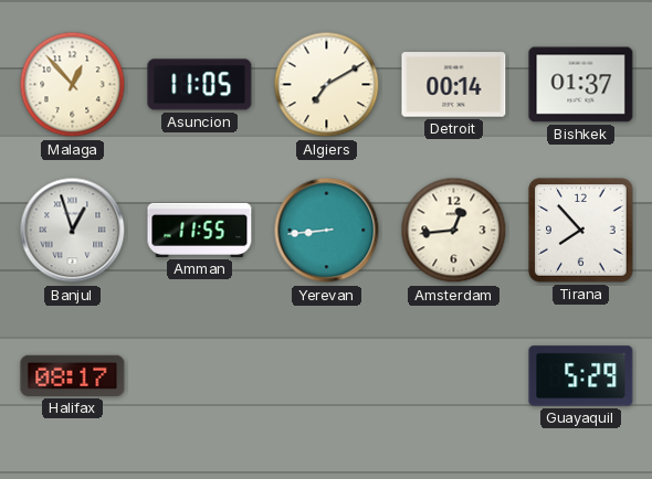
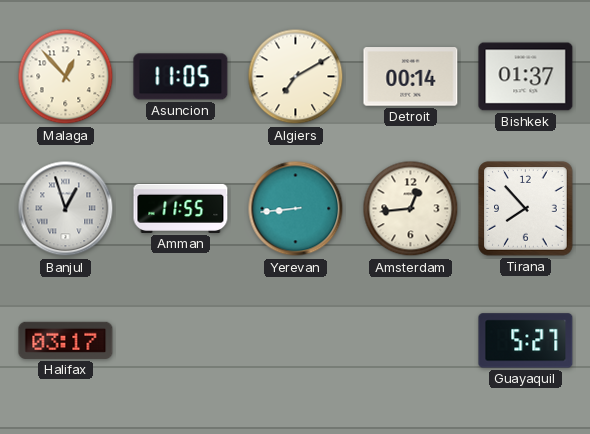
Halifax: 08:17 -> 03:17
Guayaquil: 5:29 -> 5:27
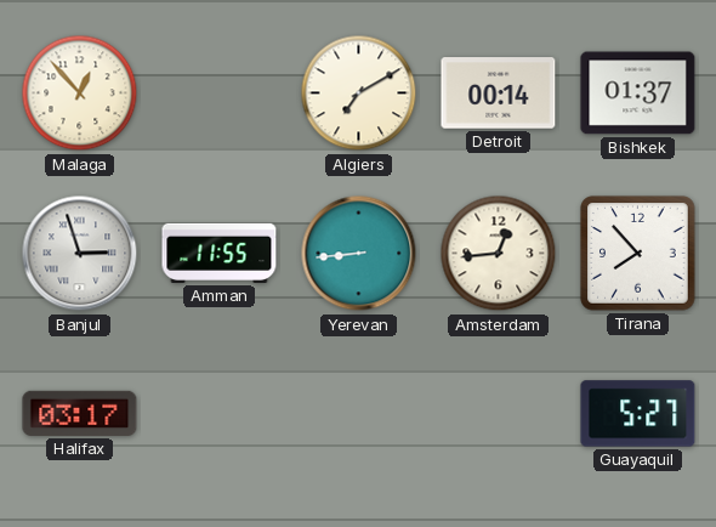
Asuncion: 11:05 -> none
Banjul: 12:57 -> 2:57
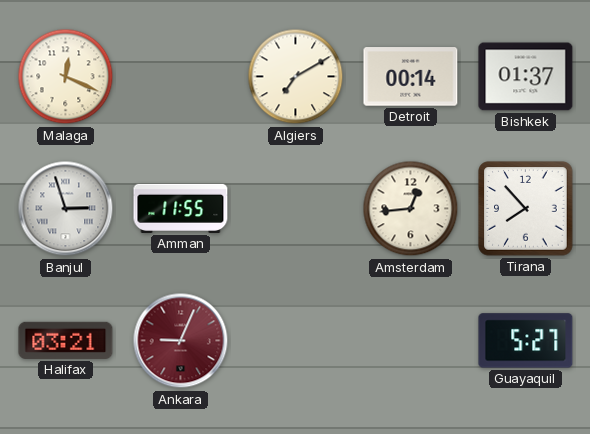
Malaga: 12:53 -> 12:19
Yerevan: 8:44 -> none
Halifax: 03:17 -> 03:21
Ankara: none -> 9:04
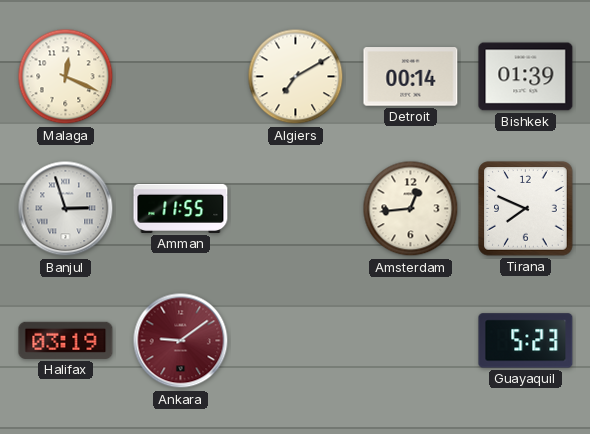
Bishkek: 01:37 -> 01:39
Tirana: 7:53 -> 7:49
Halifax: 03:21 -> 03:19
Ankara: 9:04 -> 9:09
Guayaquil: 5:27 -> 5:23
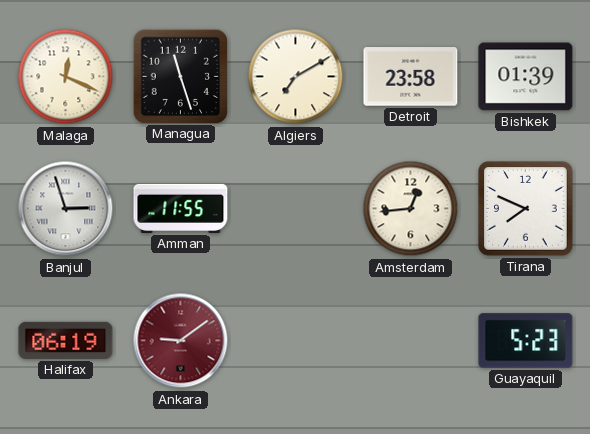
Managua: none -> 11:27
Detroit: 00:14 -> 23:58
Halifax: 03:19 -> 06:19
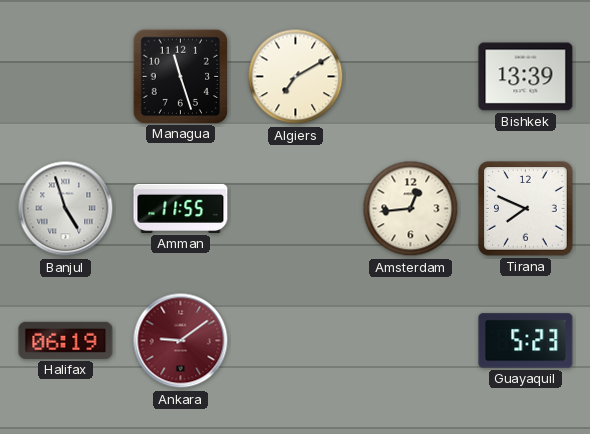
Malaga: 12:19 -> none
Detroit: 23:58 -> none
Bishkek: 01:39 -> 13:39
Banjul: 2:57 -> 4:57
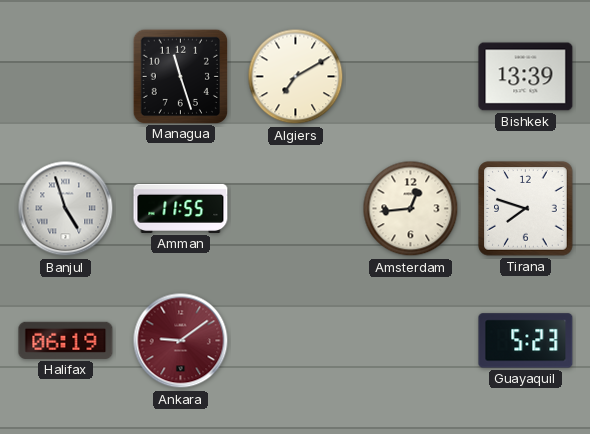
Tirana: 7:49 -> 7:48
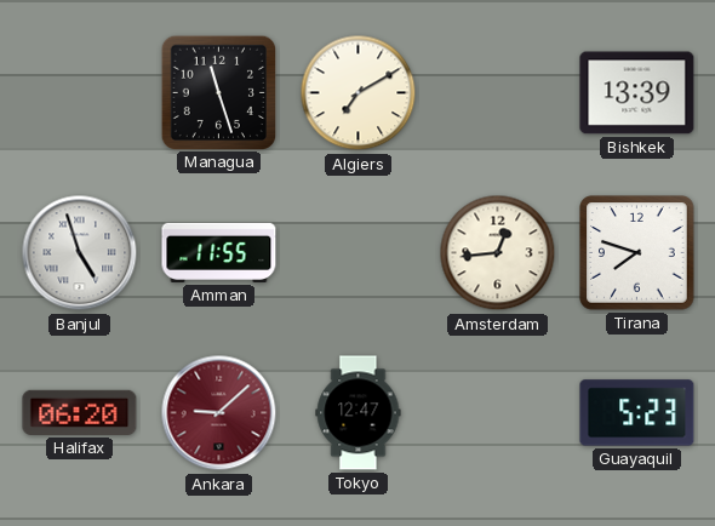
Halifax: 06:19 -> 06:20
Ankara: 9:09 -> 9:08
Tokyo: none -> 12:47
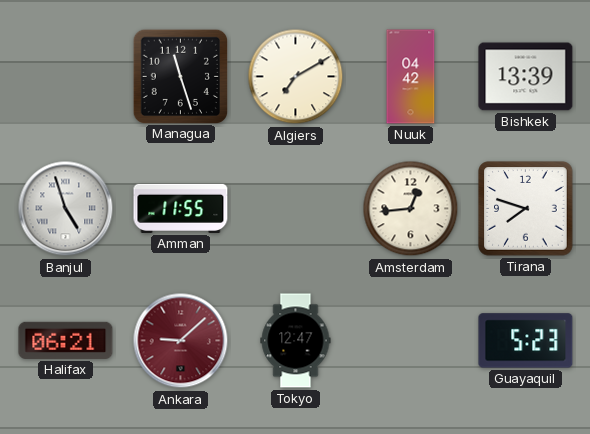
Nuuk: none -> 04:42
Halifax: 06:20 -> 06:21
